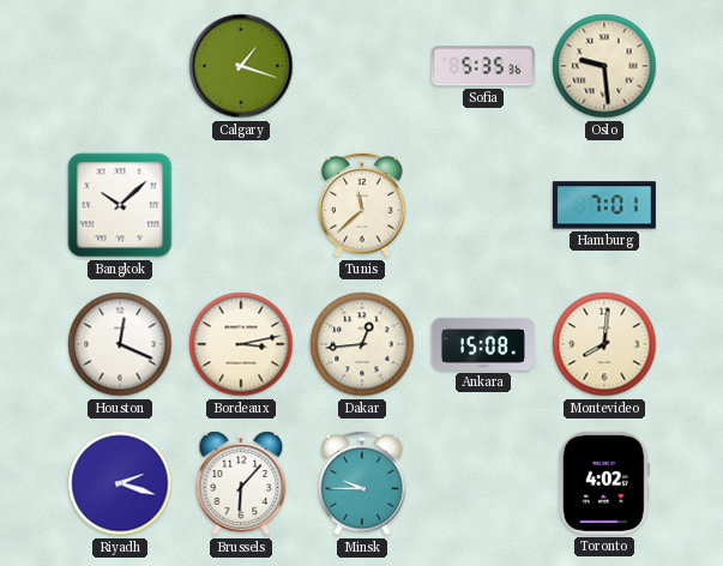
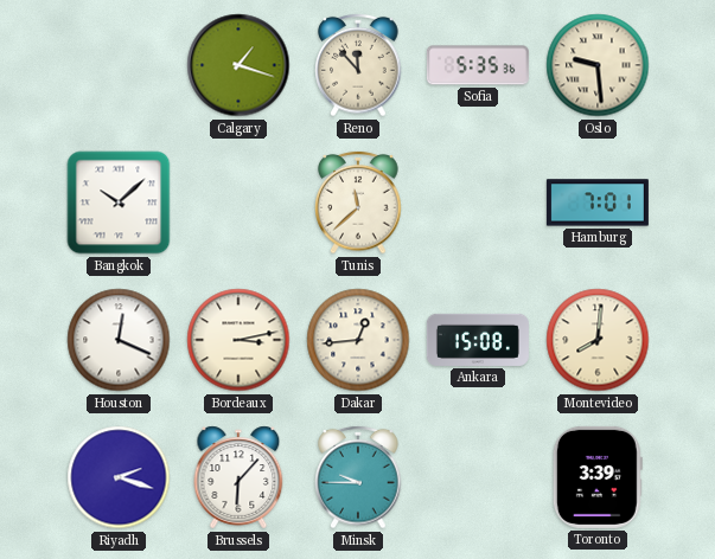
Reno: none -> 11:53
Toronto: 4:02 -> 3:39
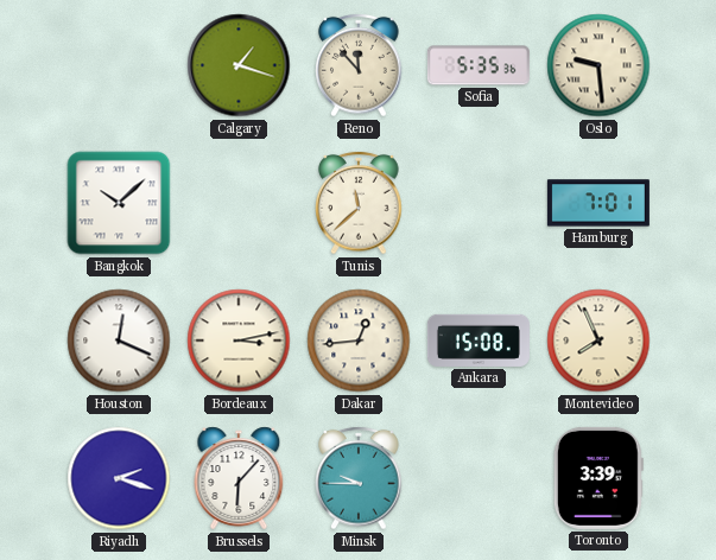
Montevideo: 8:01 -> 7:56
